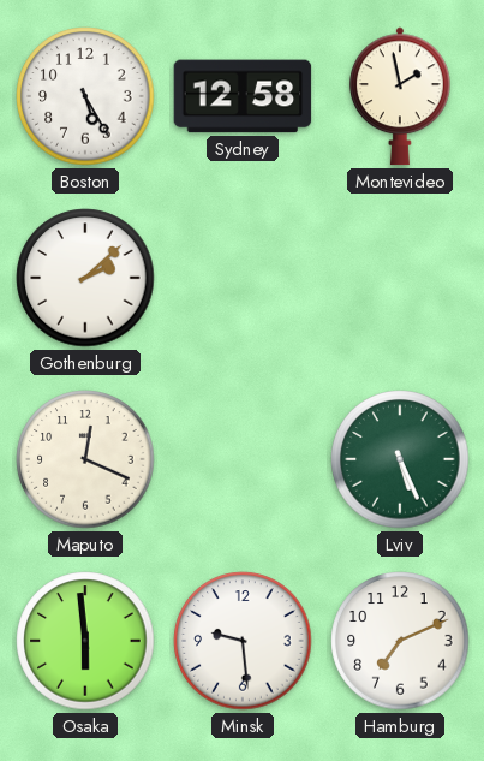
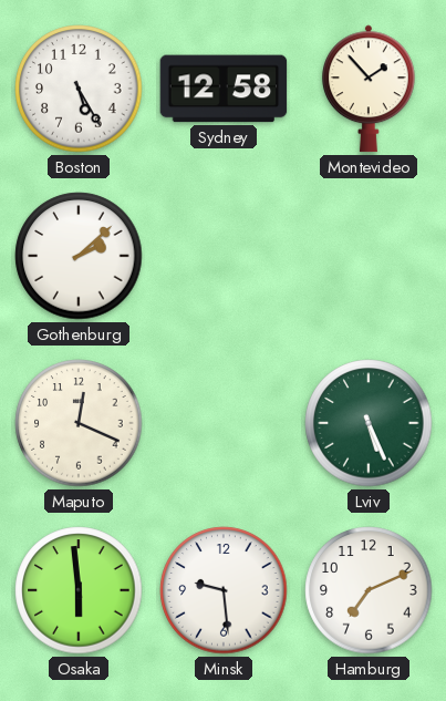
Montevideo: 1:58 -> 1:53
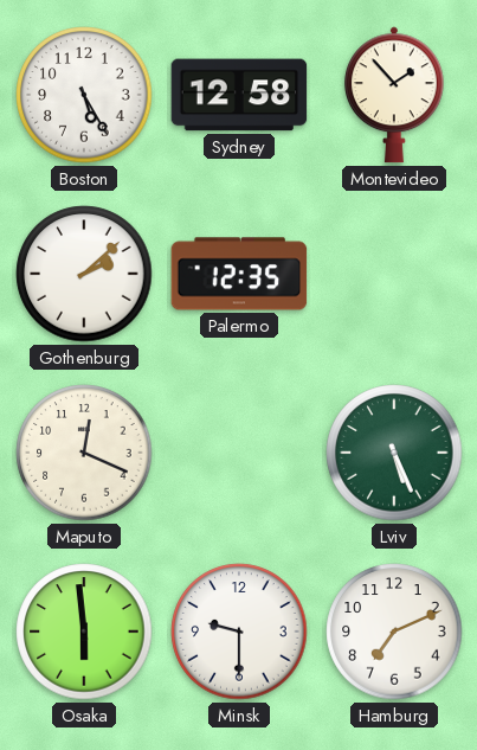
Palermo: none -> 12:35
Minsk: 9:29 -> 9:30
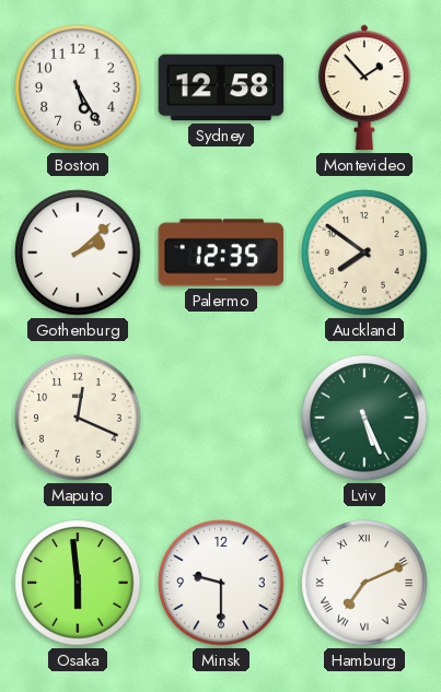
Auckland: none -> 7:51
Hamburg numerals: Arabic -> Roman
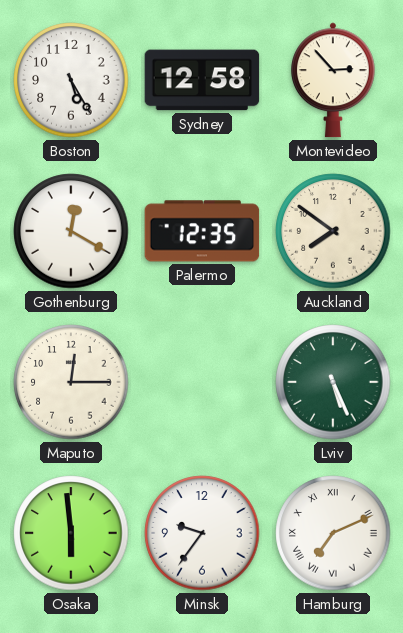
Montevideo: 1:53 -> 2:53
Gothenburg: 2:08 -> 12:20
Maputo: 12:19 -> 12:15
Minsk: 9:30 -> 9:36
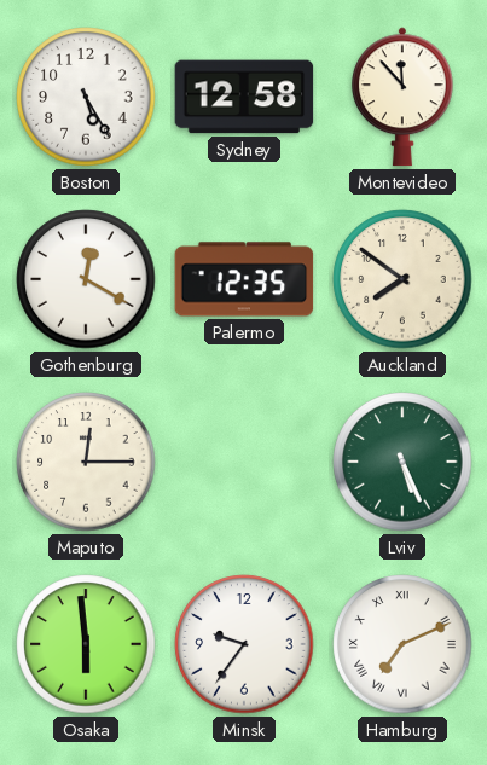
Montevideo: 2:53 -> 11:53
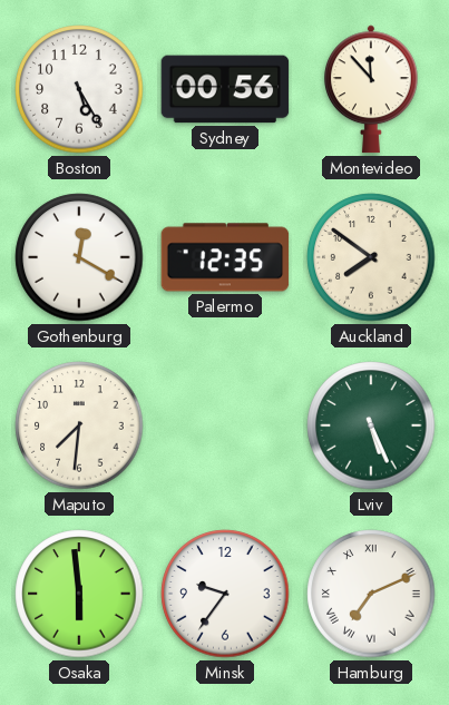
Sydney: 12:58 -> 00:56
Maputo: 12:15 -> 7:31
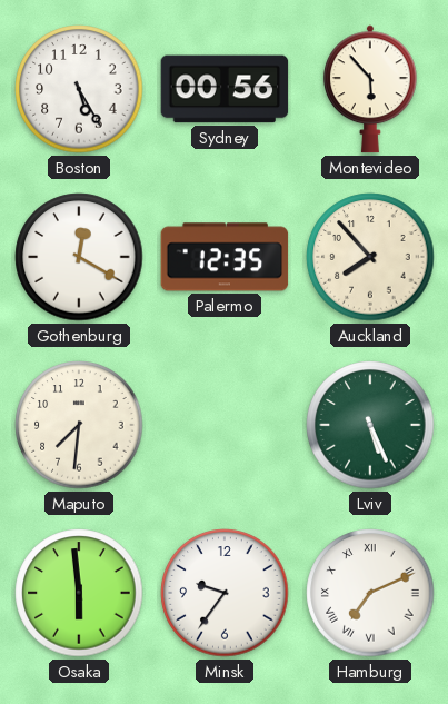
Montevideo: 11:53 -> 5:53
Auckland: 7:51 -> 7:53
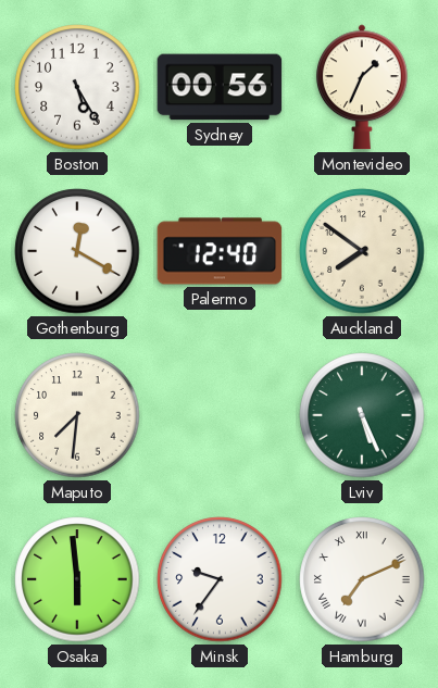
Montevideo: 5:53 -> 1:34
Palermo: 12:35 -> 12:40
Auckland: 7:53 -> 7:51
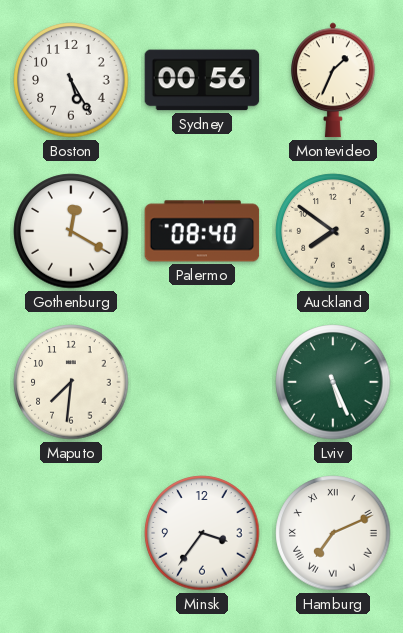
Palermo: 12:40 -> 08:40
Osaka: 5:59 -> none
Minsk: 9:36 -> 3:36
